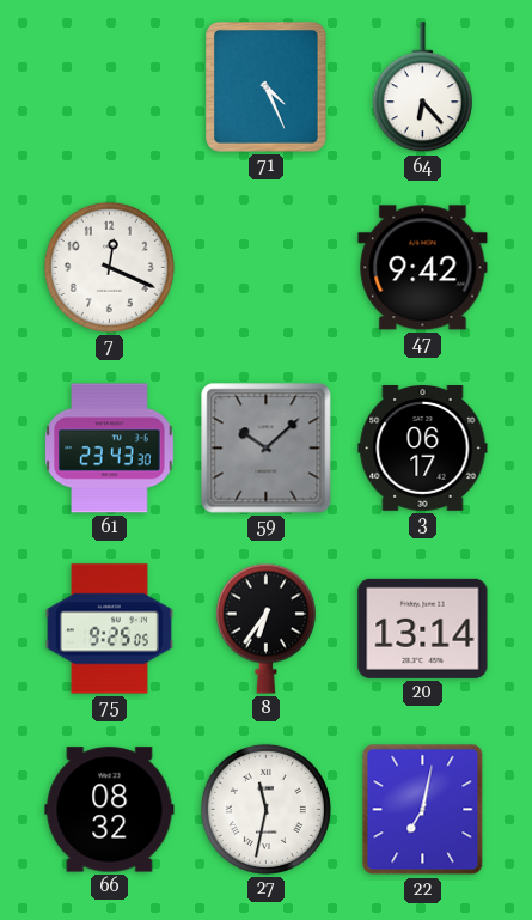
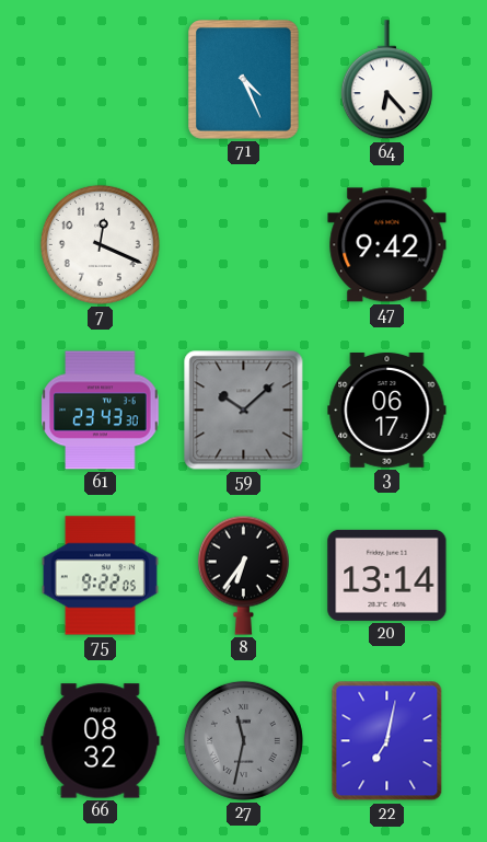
75: 9:25 -> 9:22
27 dial: white -> grey
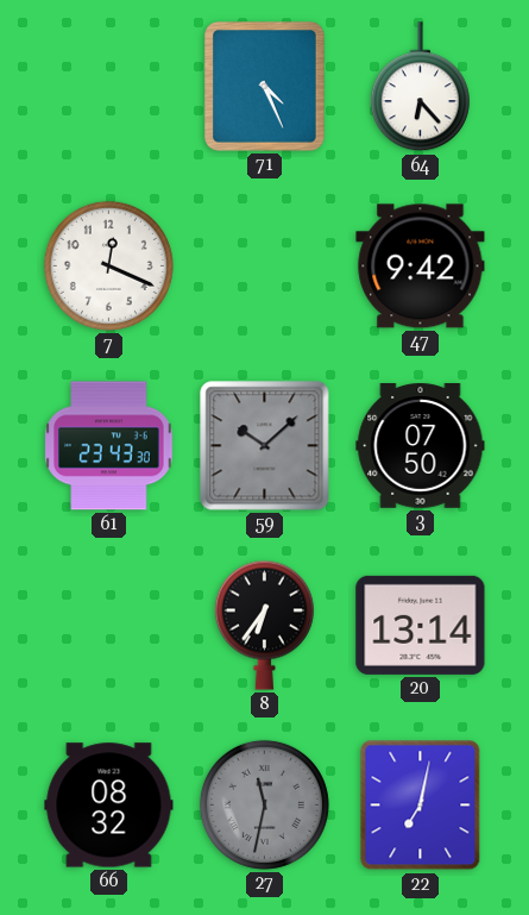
3: 06:17 -> 07:50
75: 9:22 -> none
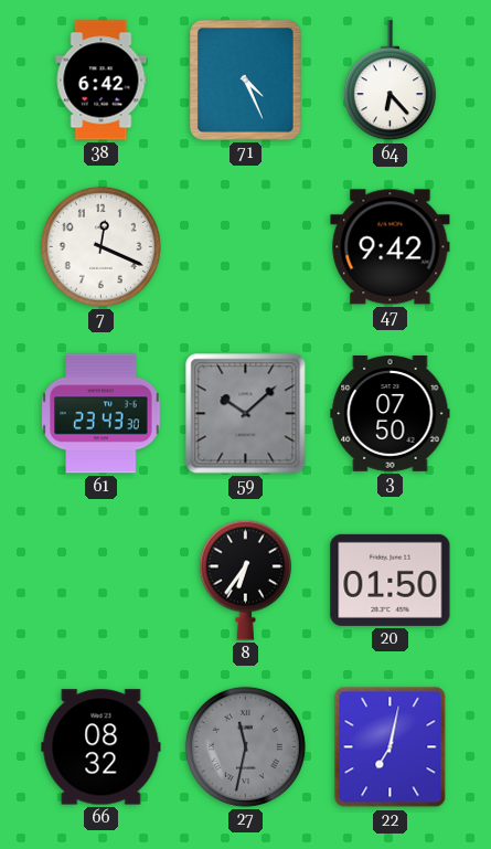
38: none -> 6:42
20: 13:14 -> 01:50
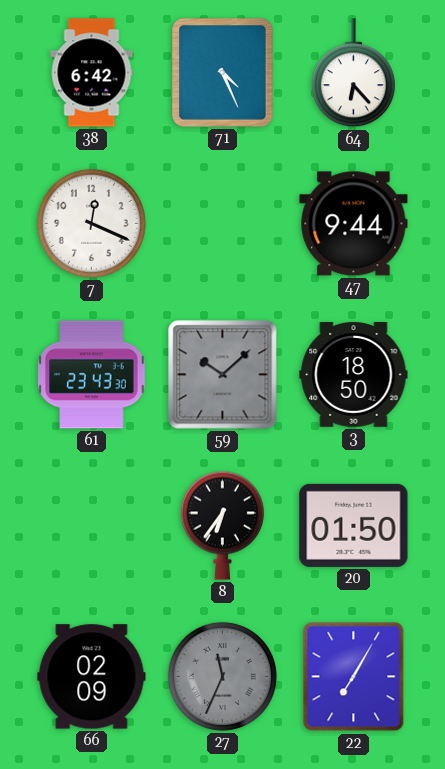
47: 9:42 -> 9:44
3: 07:50 -> 18:50
66: 08:32 -> 02:09
27: 11:32 -> 11:34
22: 7:02 -> 7:05
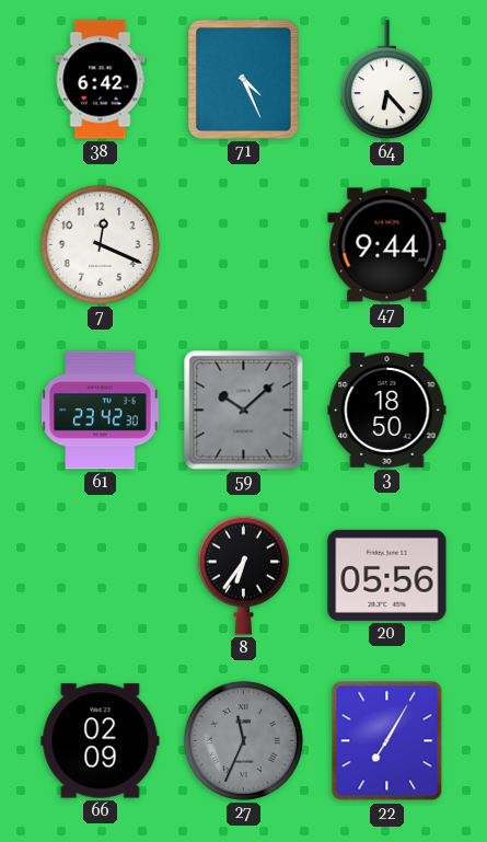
61: 23:43 -> 23:42
20: 01:50 -> 05:56
